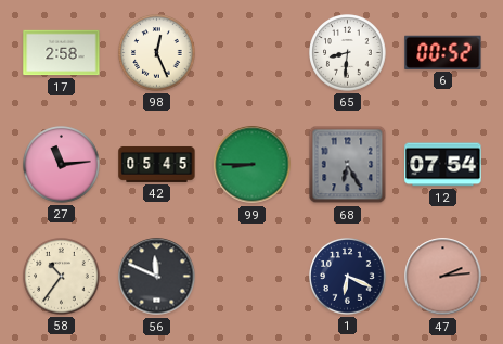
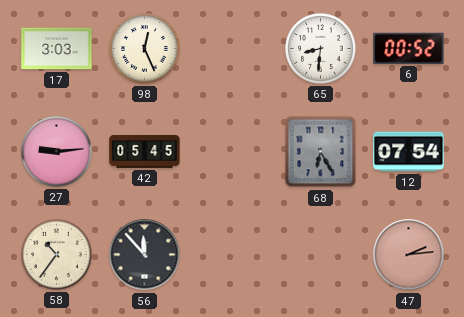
17: 2:58 -> 3:03
27: 11:14 -> 9:14
99: 8:45 -> none
56: 11:49 -> 11:53
1: 6:19 -> none
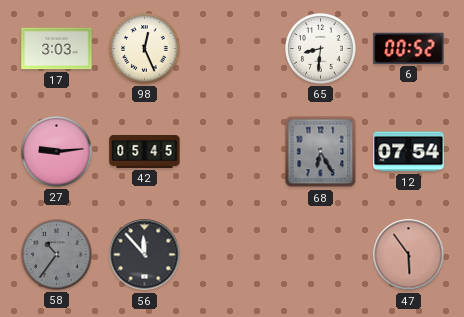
58 dial: cream -> grey
47: 2:14 -> 5:54
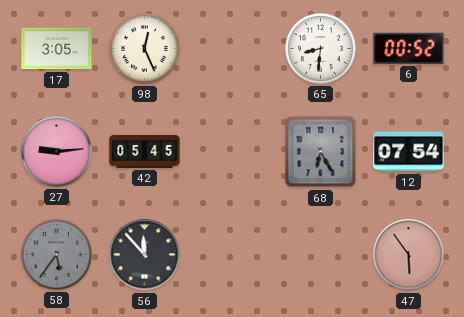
17: 3:03 -> 3:05
58: 10:36 -> 5:36
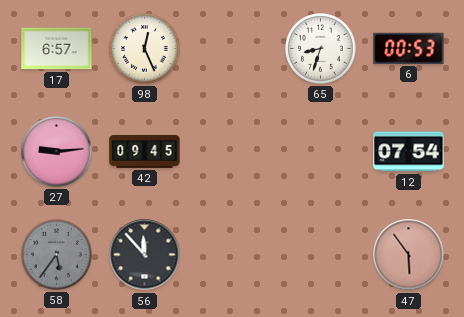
17: 3:05 -> 6:57
65: 8:31 -> 8:33
6: 00:52 -> 00:53
42: 05:45 -> 09:45
68: 6:25 -> none
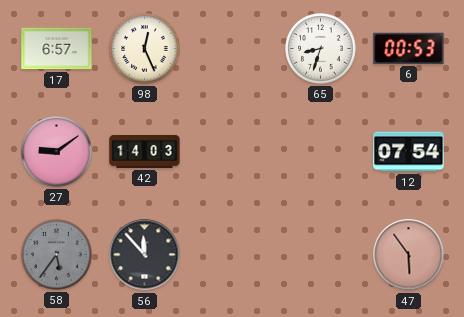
27: 9:14 -> 9:09
42: 09:45 -> 14:03
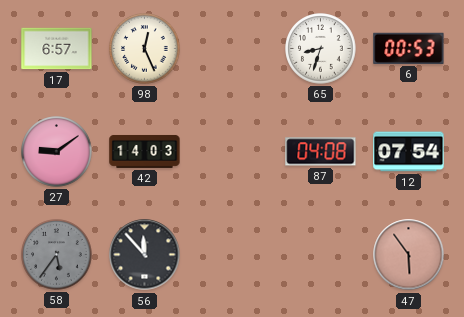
87: none -> 04:08
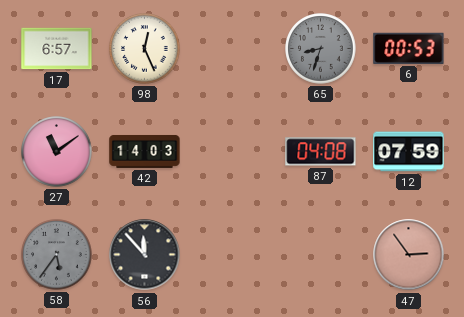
65 dial: white -> grey
27: 9:09 -> 11:09
12: 07:54 -> 07:59
47: 5:54 -> 2:54
